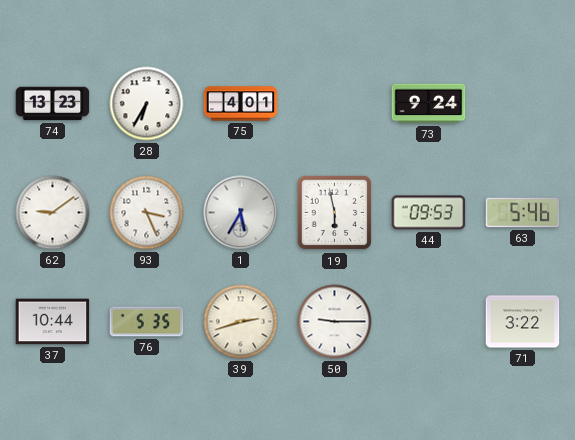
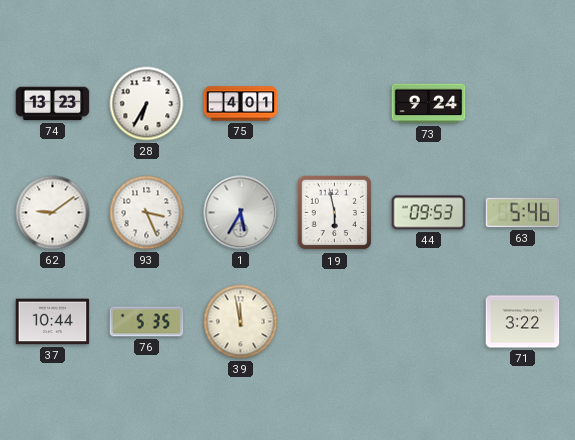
39: 2:42 -> 11:58
50: 9:15 -> none
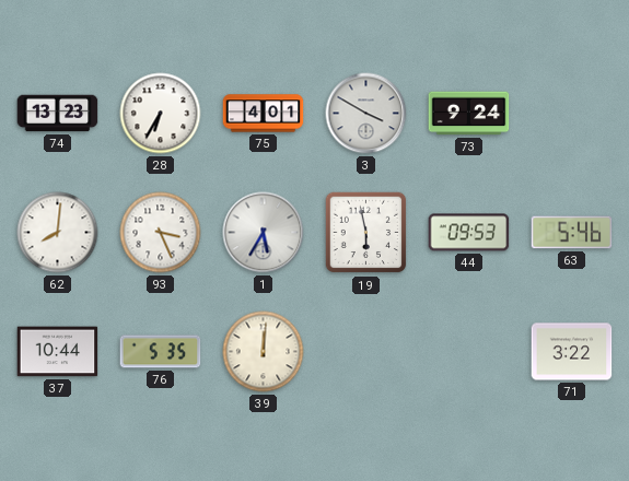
3: none -> 3:50
62: 9:09 -> 8:01
39: 11:58 -> 12:01
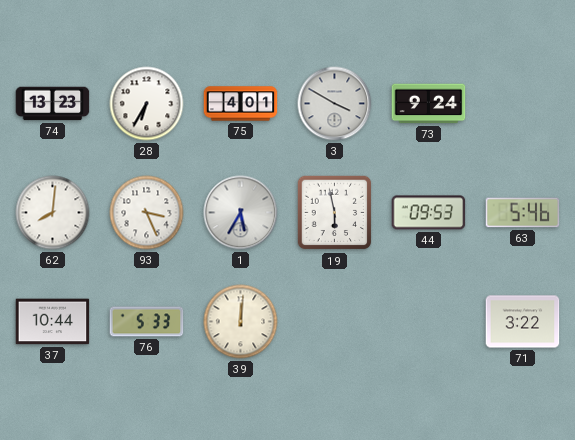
76: 5:35 -> 5:33
